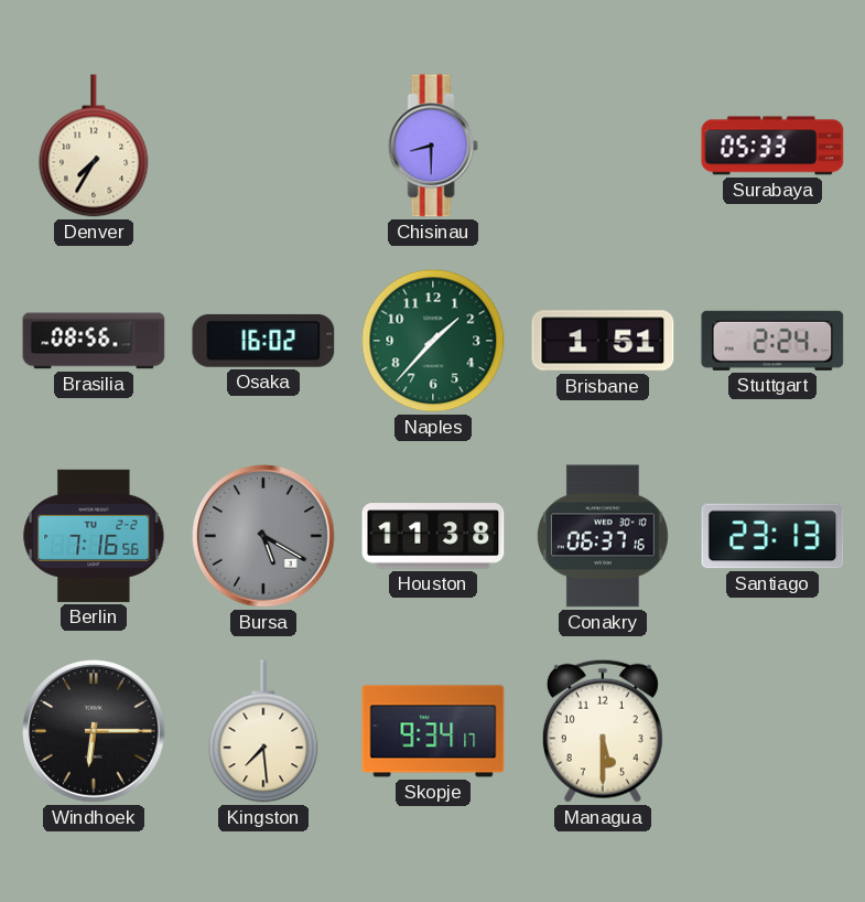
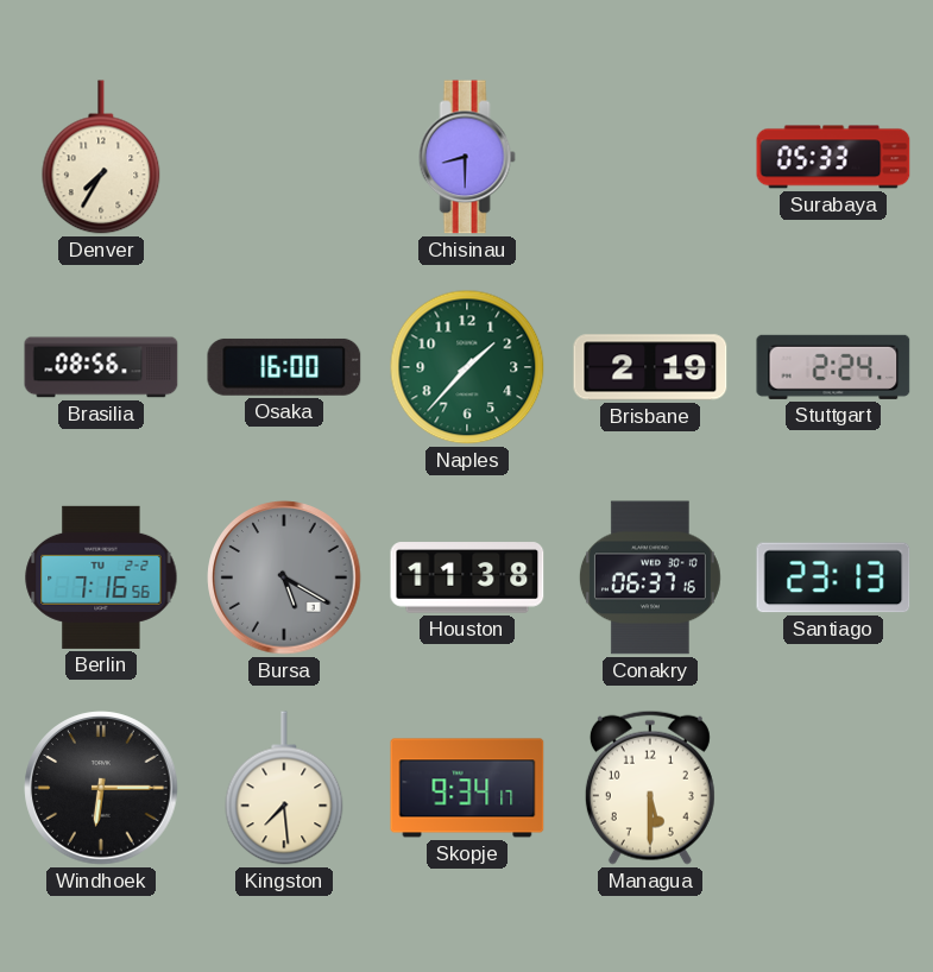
Osaka: 16:02 -> 16:00
Brisbane: 1:51 -> 2:19
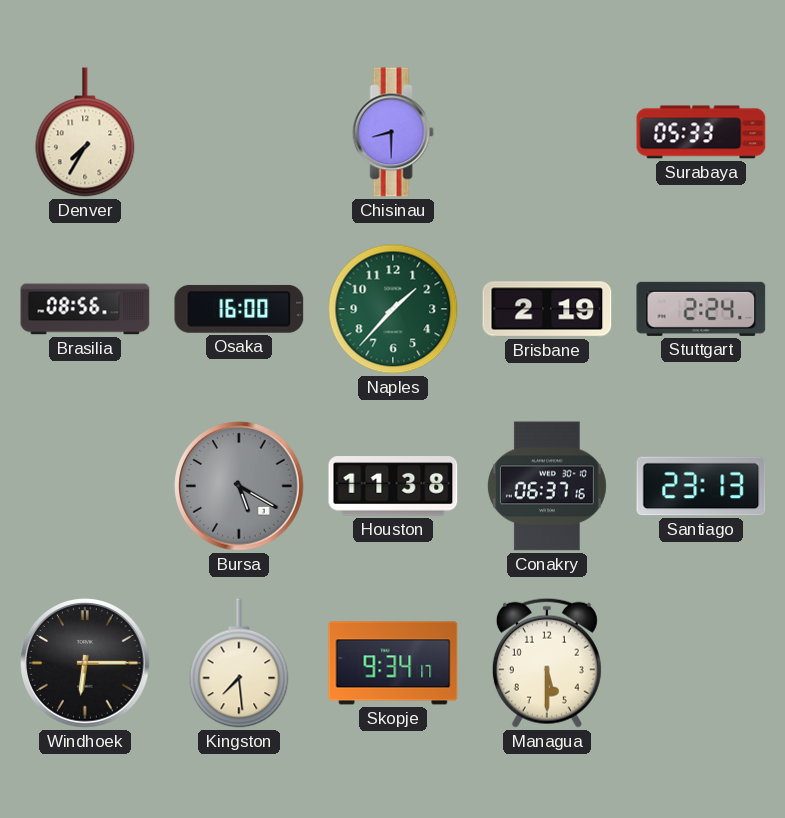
Berlin: 7:16 -> none
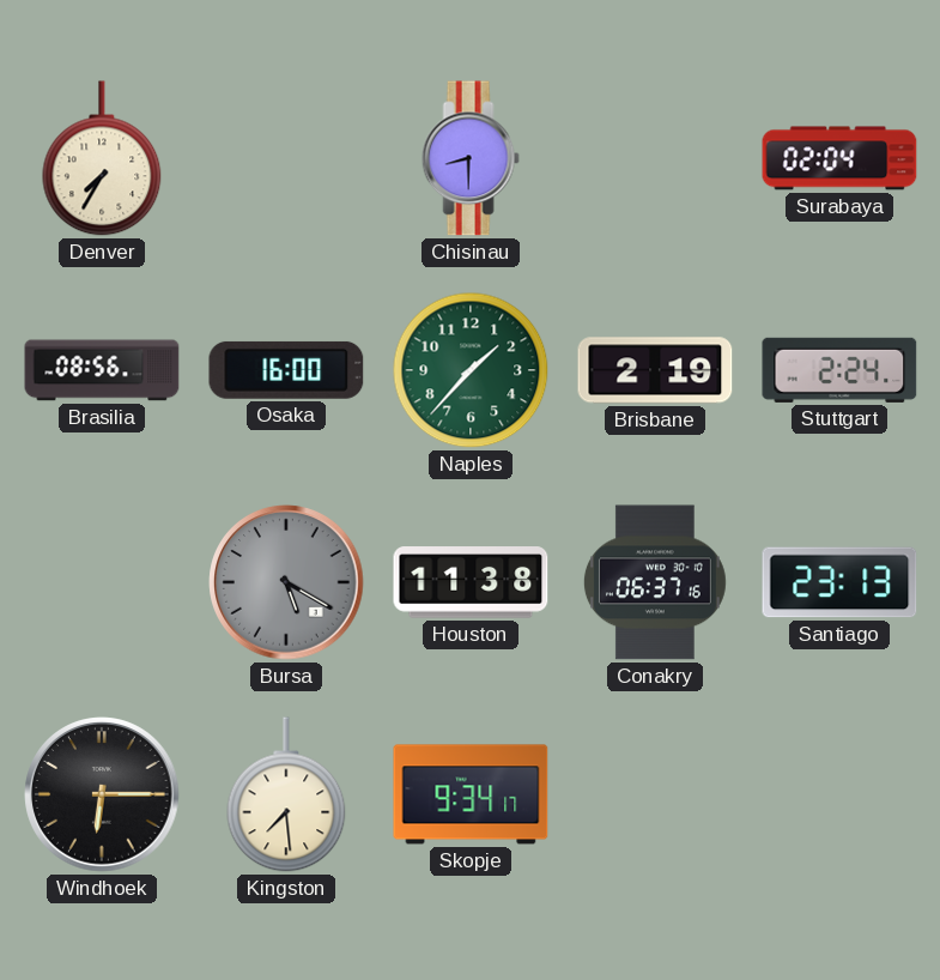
Surabaya: 05:33 -> 02:04
Managua: 5:30 -> none
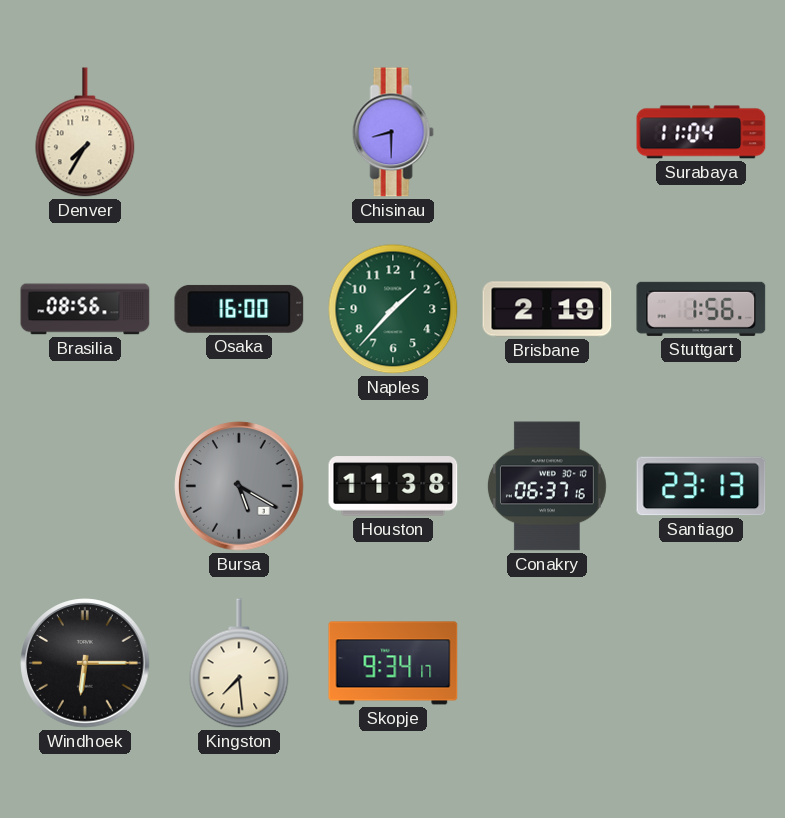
Surabaya: 02:04 -> 11:04
Stuttgart: 2:24 -> 1:56
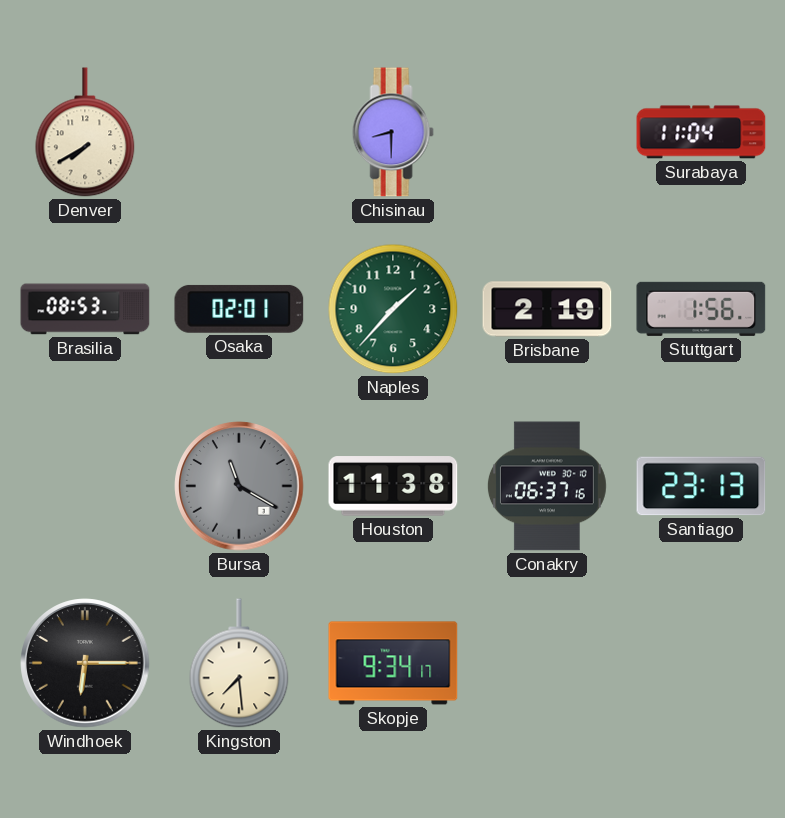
Denver: 7:35 -> 7:40
Brasilia: 08:56 -> 08:53
Osaka: 16:00 -> 02:01
Bursa: 5:20 -> 11:20
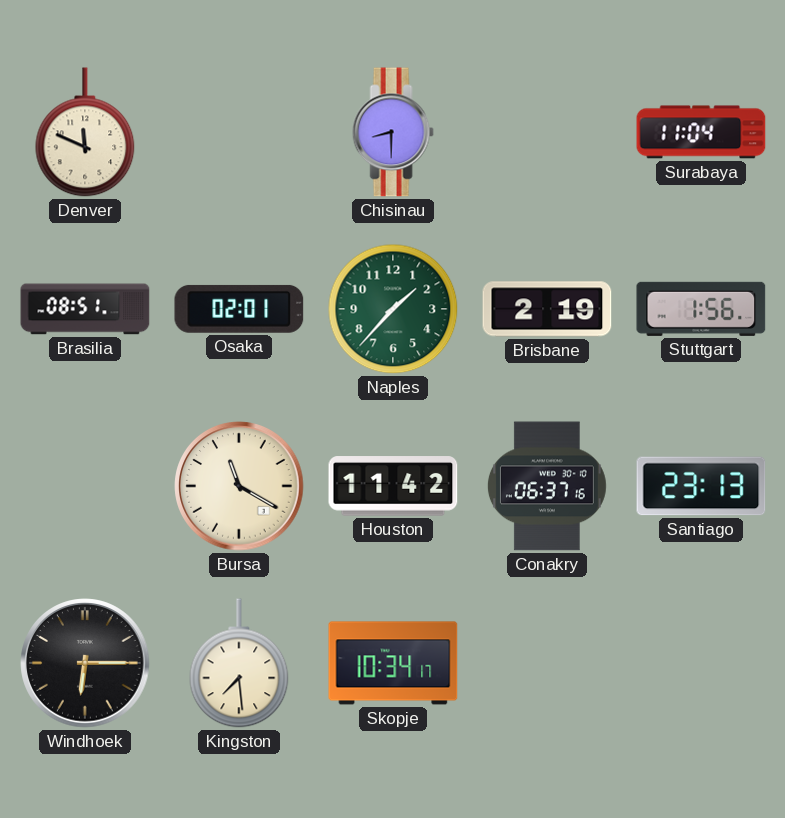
Denver: 7:40 -> 11:49
Brasilia: 08:53 -> 08:51
Bursa dial: grey -> cream
Houston: 11:38 -> 11:42
Skopje: 9:34 -> 10:34
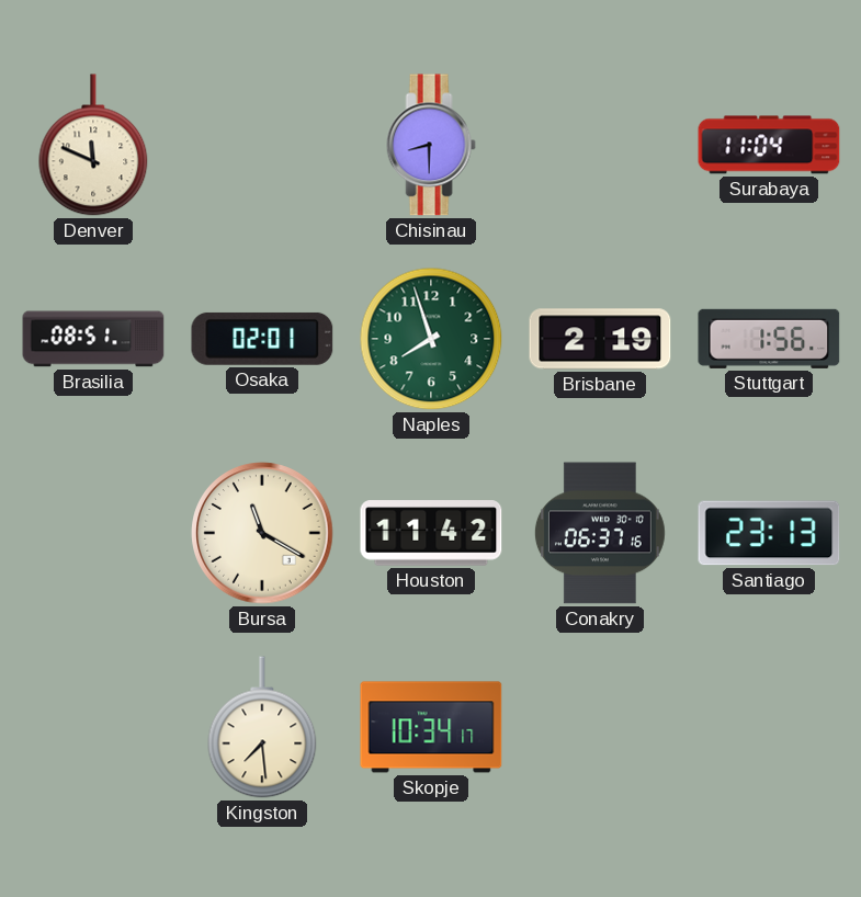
Naples: 1:37 -> 7:57
Windhoek: 6:15 -> none
